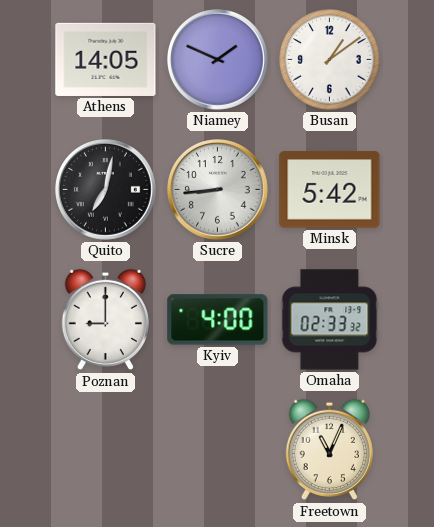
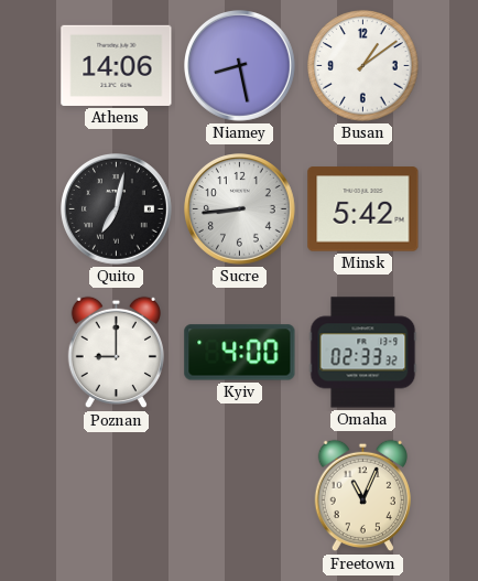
Athens: 14:05 -> 14:06
Niamey: 1:49 -> 8:28
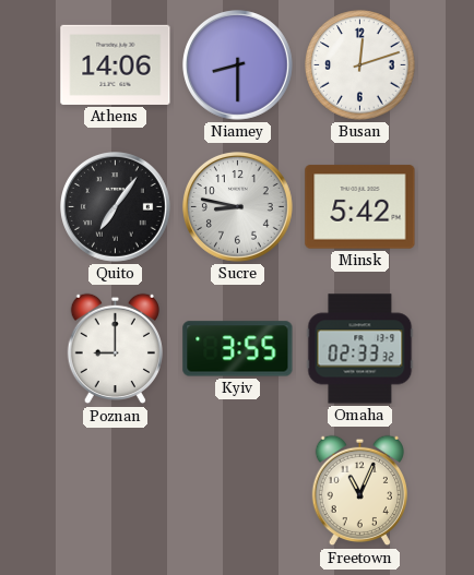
Niamey: 8:28 -> 8:30
Busan: 1:09 -> 12:12
Quito: 7:02 -> 7:06
Sucre: 8:44 -> 8:47
Kyiv: 4:00 -> 3:55
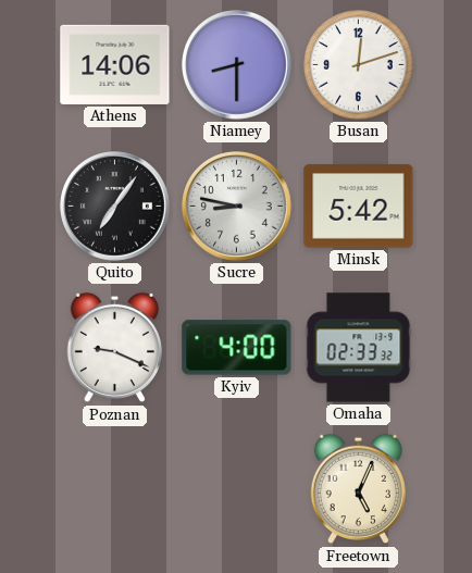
Poznan: 9:00 -> 9:19
Kyiv: 3:55 -> 4:00
Freetown: 11:04 -> 5:04
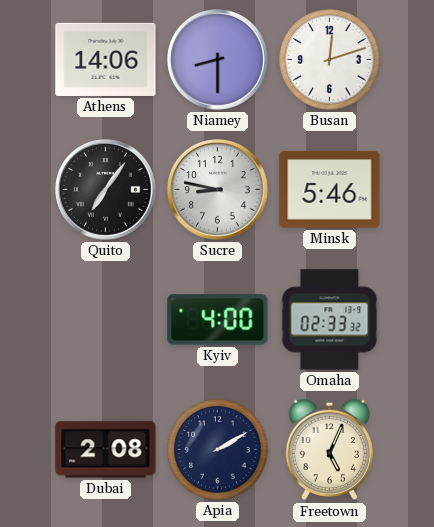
Minsk: 5:42 -> 5:46
Poznan: 9:19 -> none
Dubai: none -> 2:08
Apia: none -> 2:10
